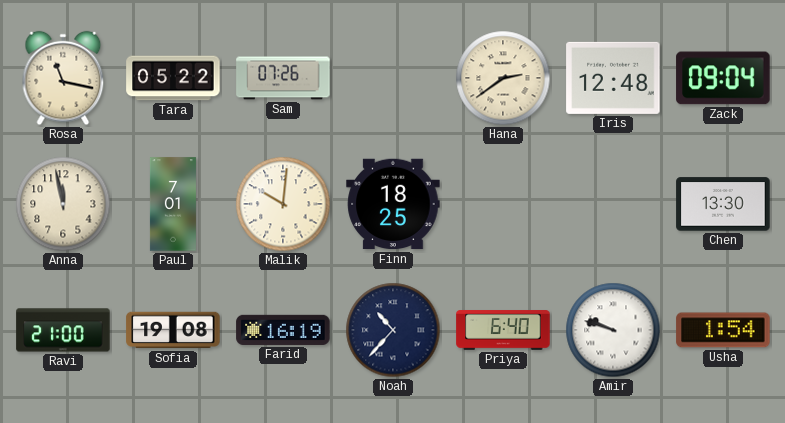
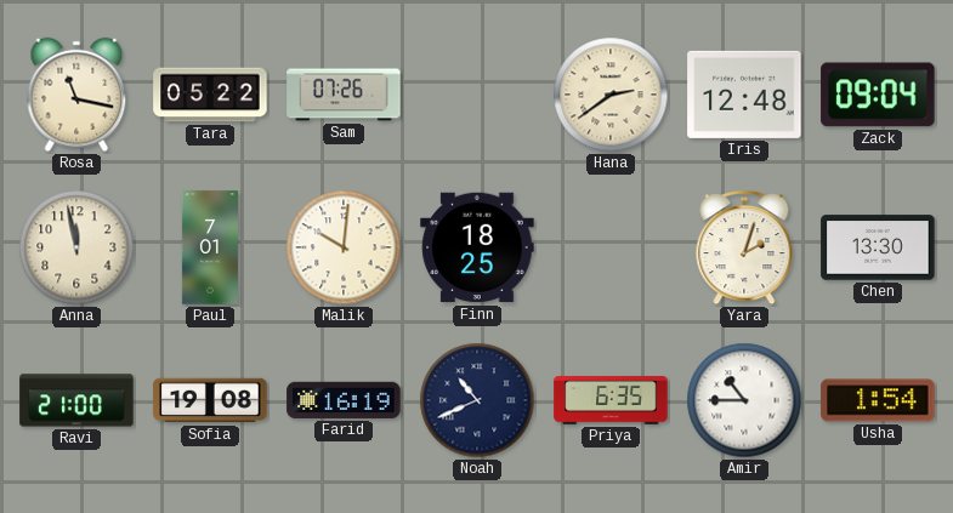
Yara: none -> 2:03
Noah: 10:37 -> 10:41
Priya: 6:40 -> 6:35
Amir: 9:48 -> 10:45
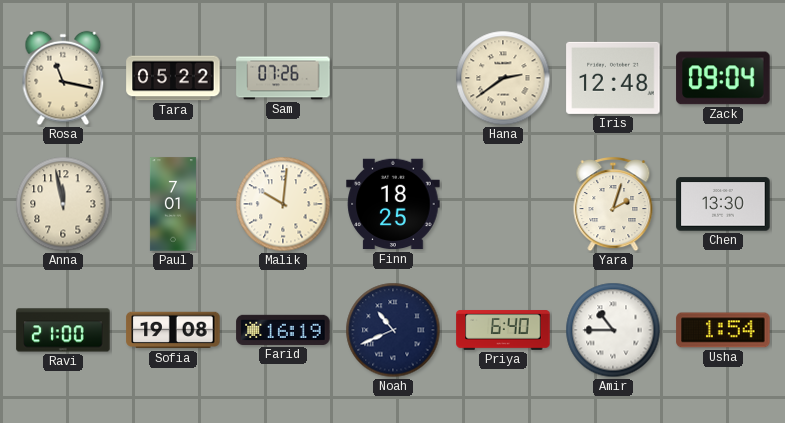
Priya: 6:35 -> 6:40
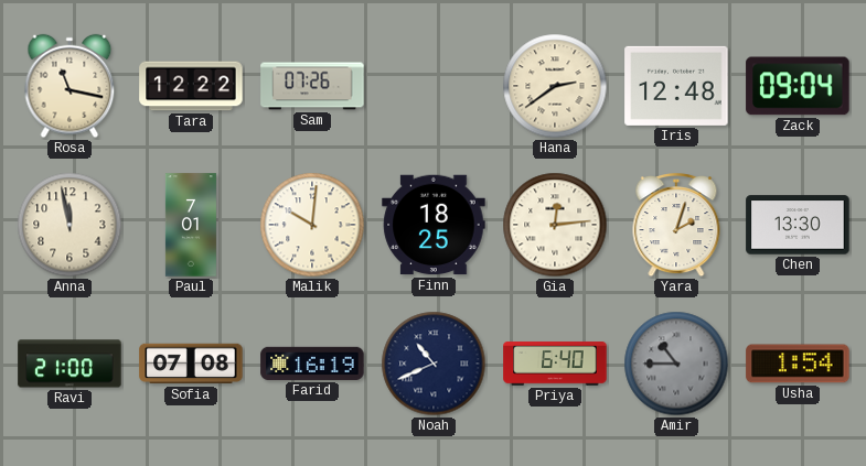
Tara: 05:22 -> 12:22
Gia: none -> 12:14
Sofia: 19:08 -> 07:08
Amir dial: white -> grey
